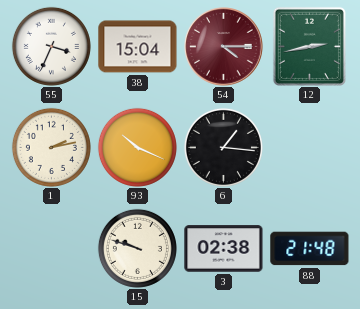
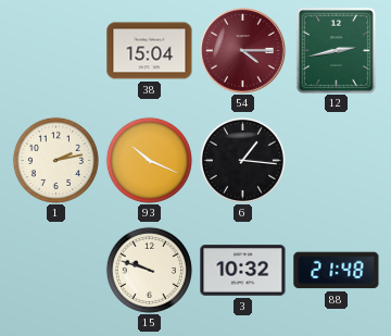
55: 3:34 -> none
3: 02:38 -> 10:32
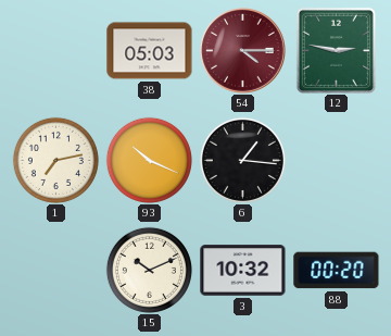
38: 15:04 -> 05:03
12: 2:43 -> 2:47
1: 2:13 -> 7:13
15: 9:48 -> 10:11
88: 21:48 -> 00:20
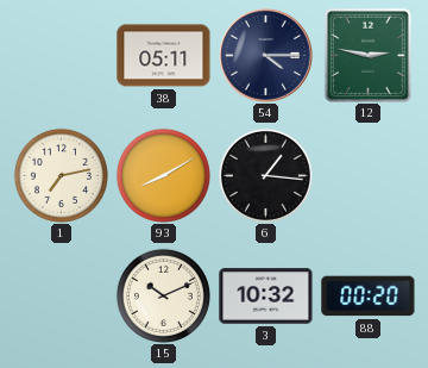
38: 05:03 -> 05:11
54 dial: burgundy -> navy
93: 10:19 -> 8:10
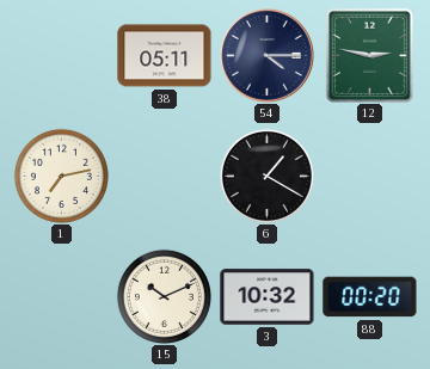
93: 8:10 -> none
6: 1:16 -> 1:20
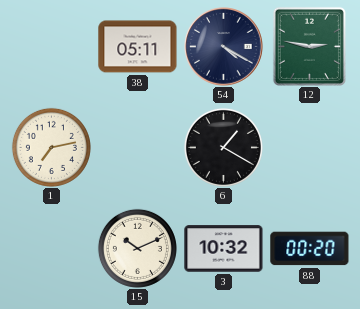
54: 4:15 -> 4:20
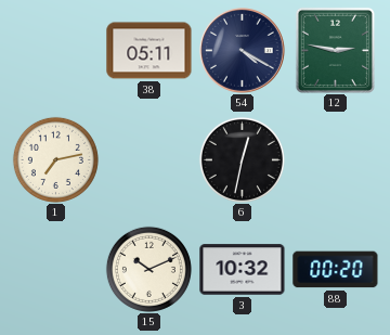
6: 1:20 -> 12:32
